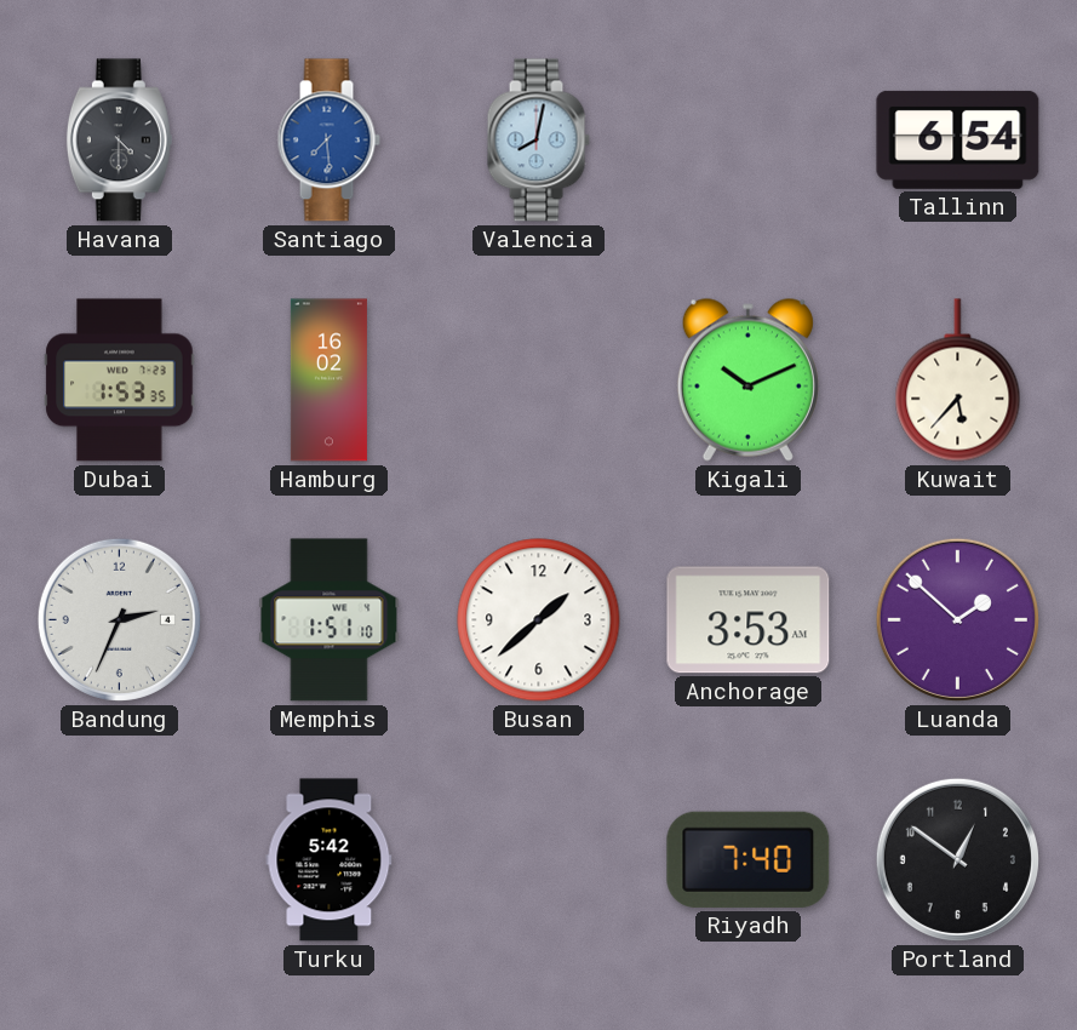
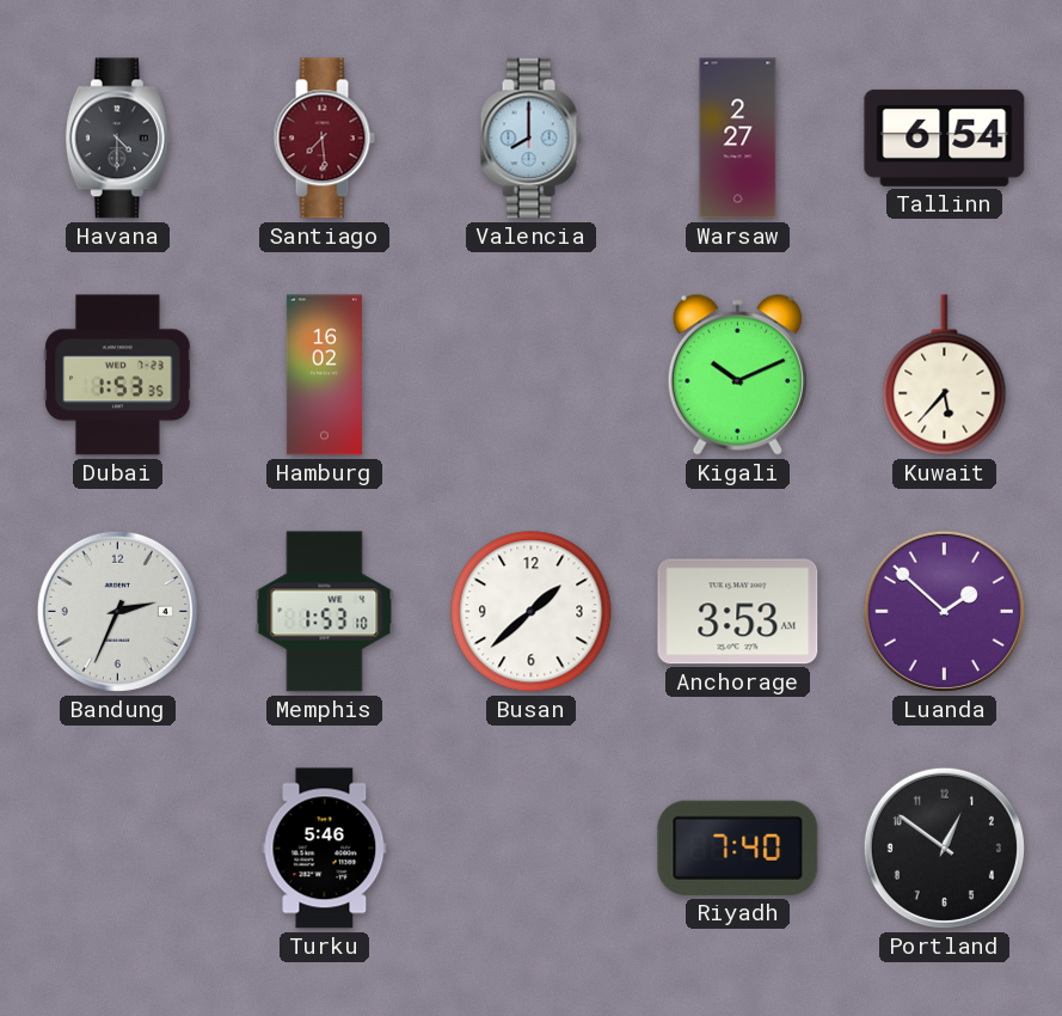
Santiago dial: blue -> burgundy
Valencia: 8:02 -> 8:00
Warsaw: none -> 2:27
Memphis: 1:51 -> 1:53
Turku: 5:42 -> 5:46
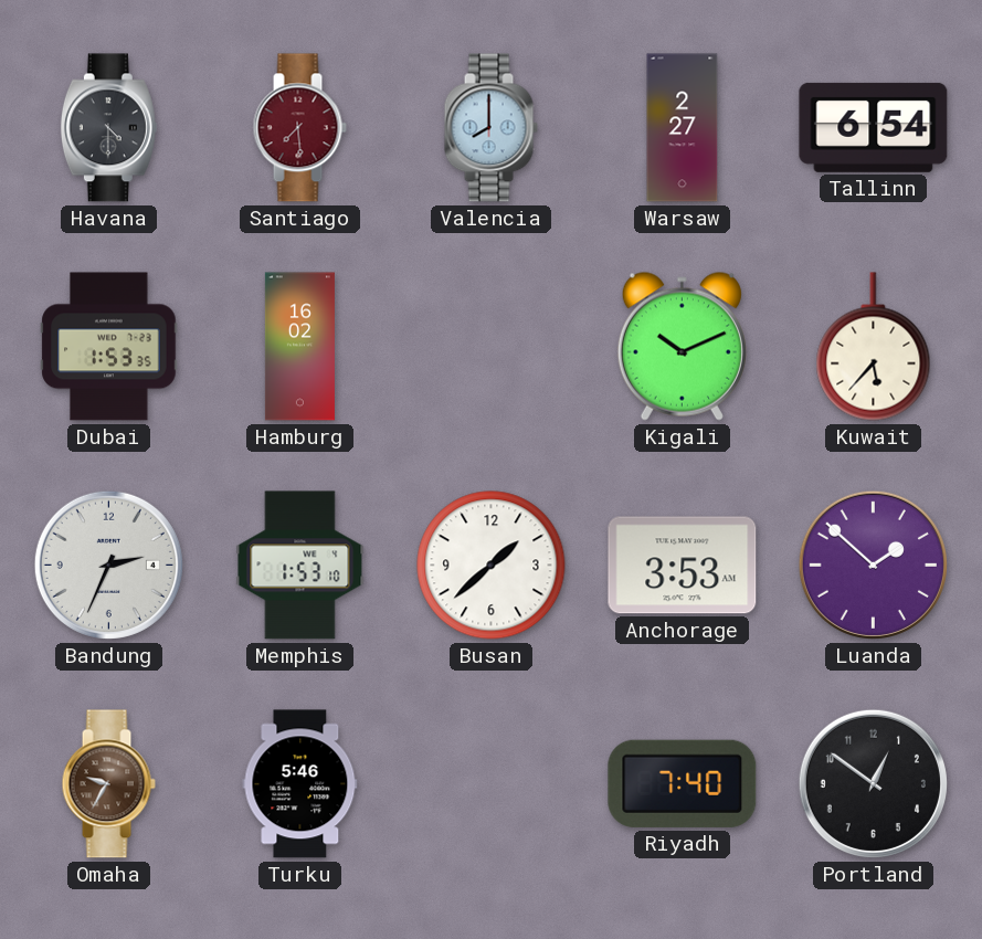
Omaha: none -> 9:35
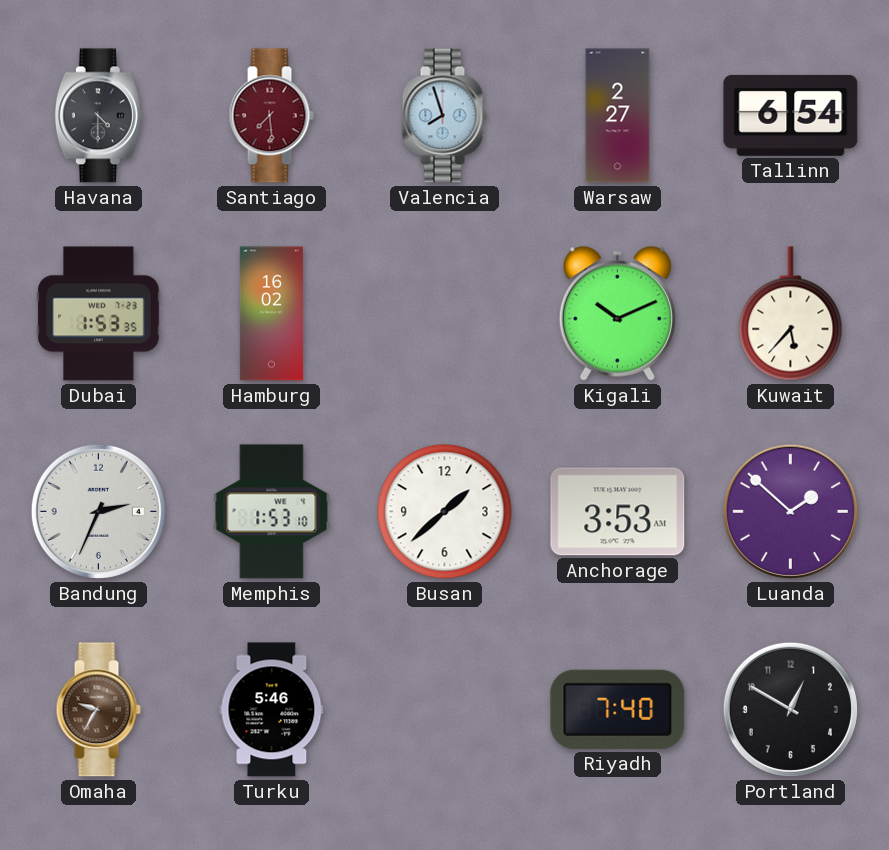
Valencia: 8:00 -> 7:57
Portland: 12:51 -> 12:50
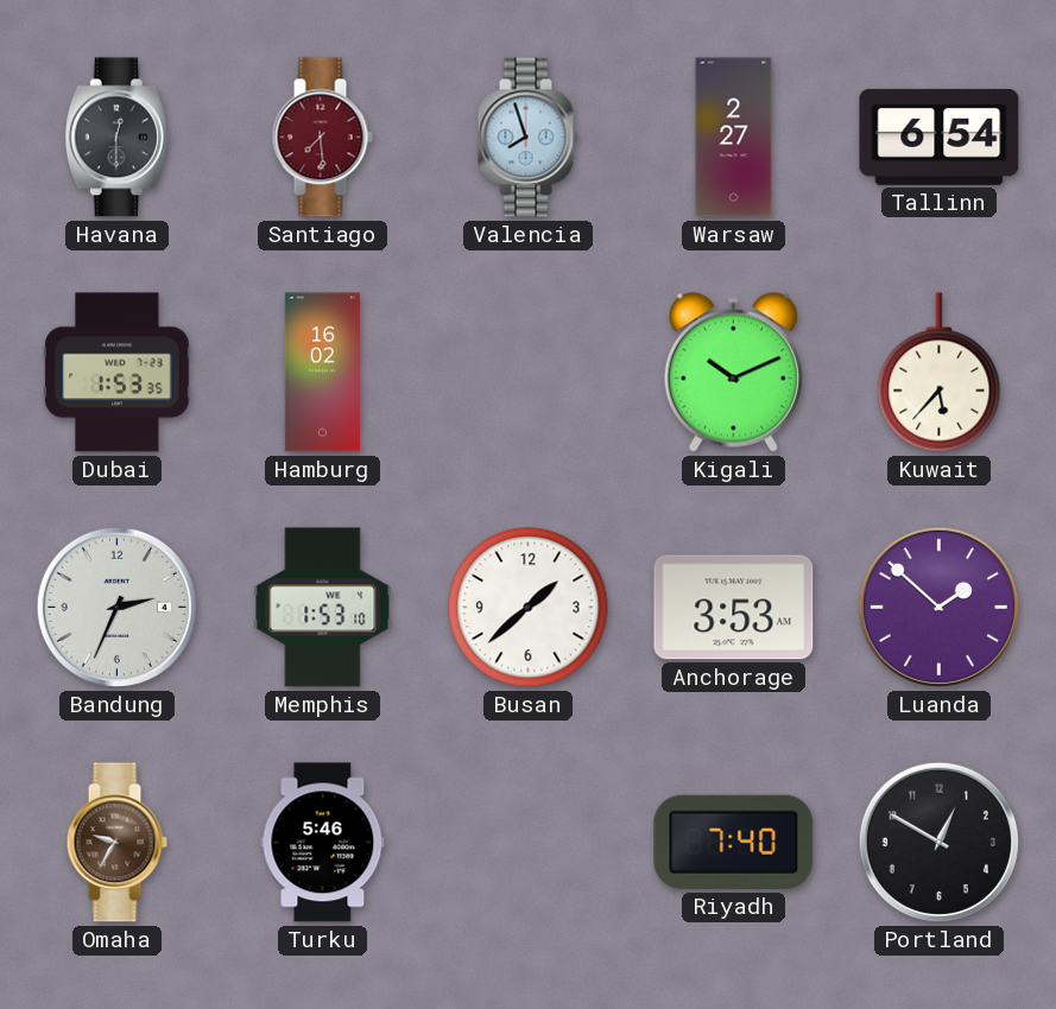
Havana: 4:30 -> 12:30
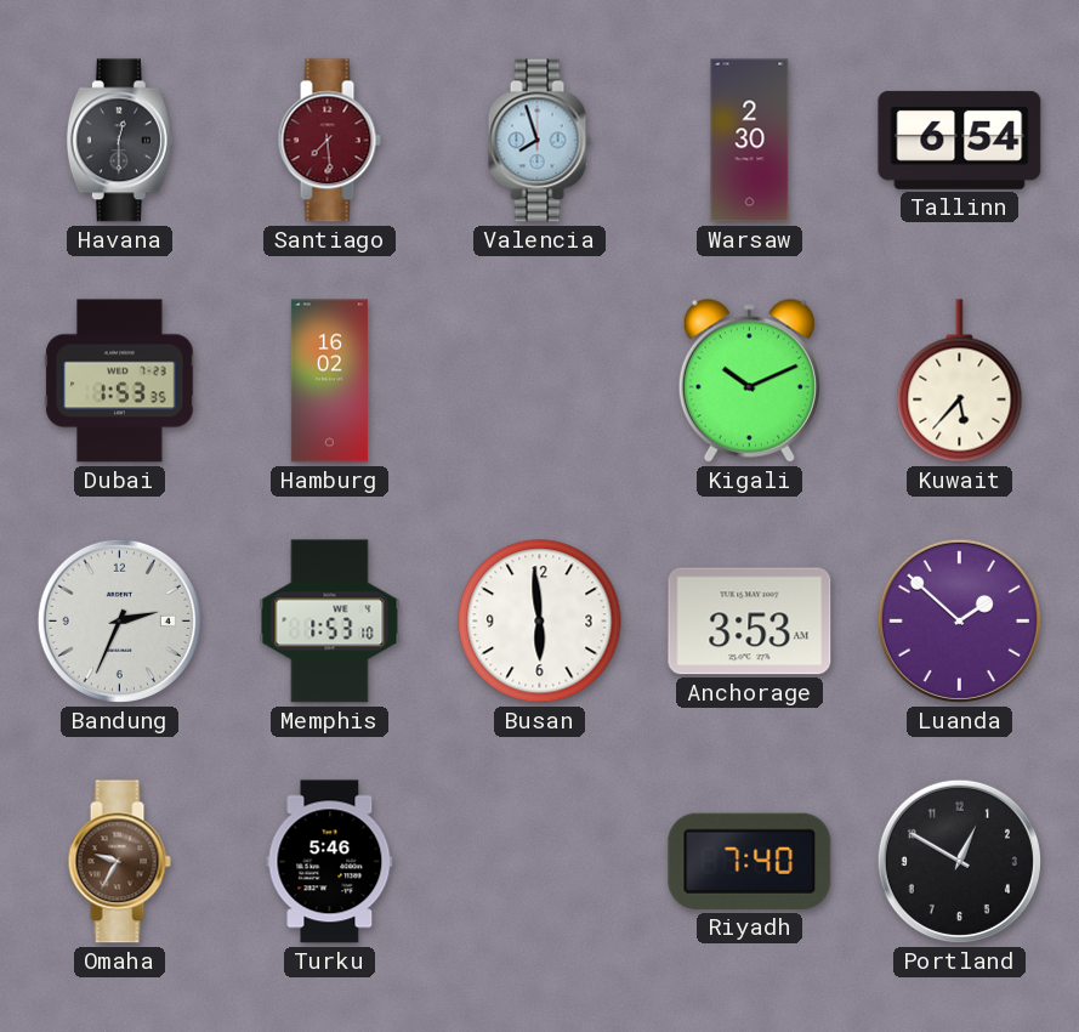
Warsaw: 2:27 -> 2:30
Busan: 1:38 -> 5:59
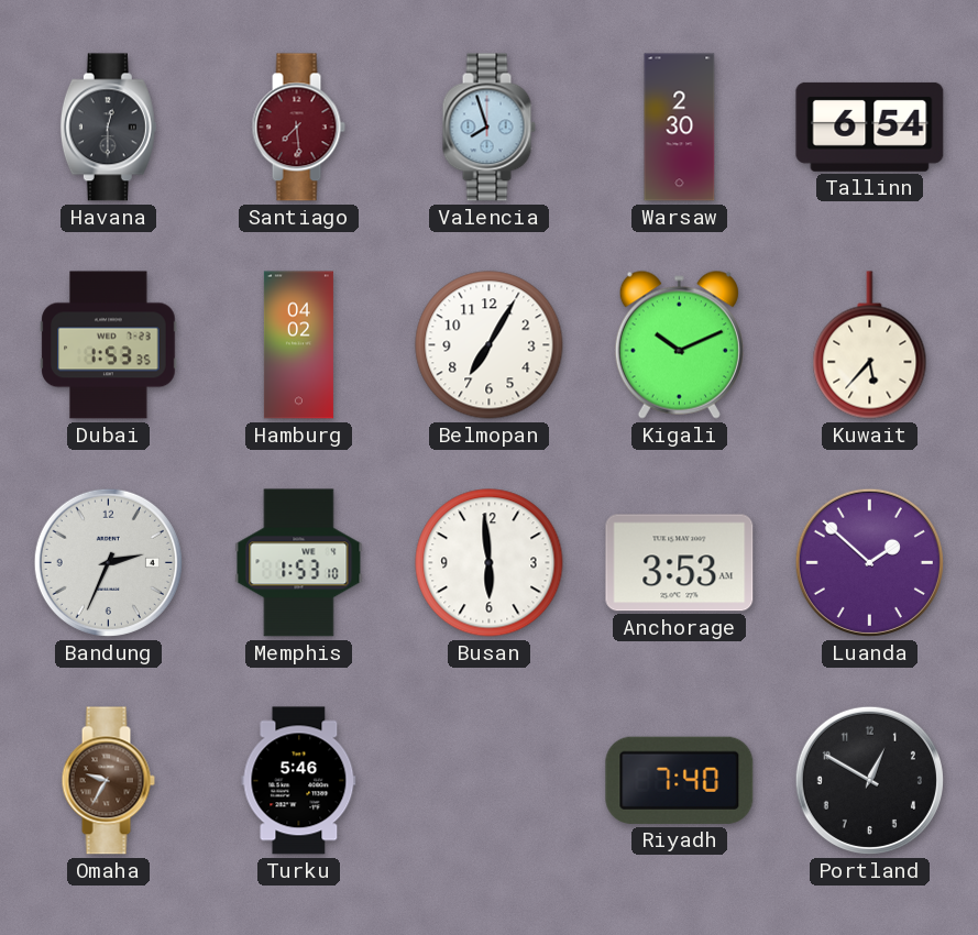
Hamburg: 16:02 -> 04:02
Belmopan: none -> 7:05
